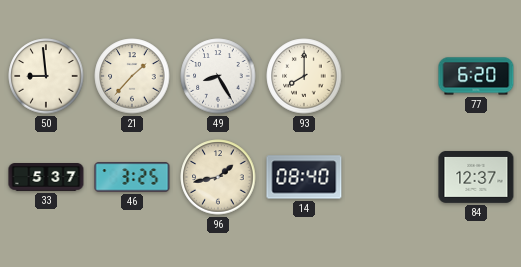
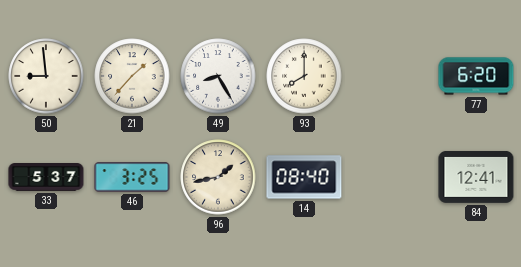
84: 12:37 -> 12:41
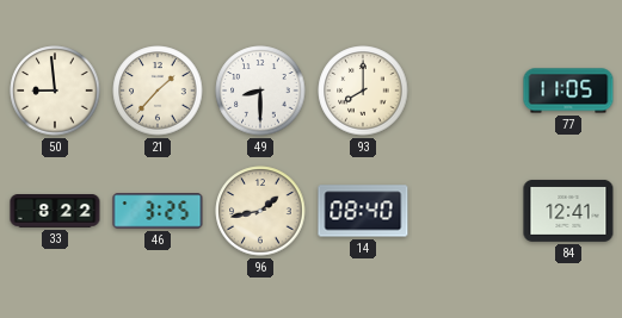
49: 8:25 -> 8:30
77: 6:20 -> 11:05
33: 5:37 -> 8:22
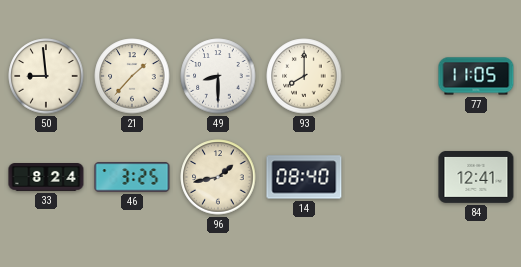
33: 8:22 -> 8:24
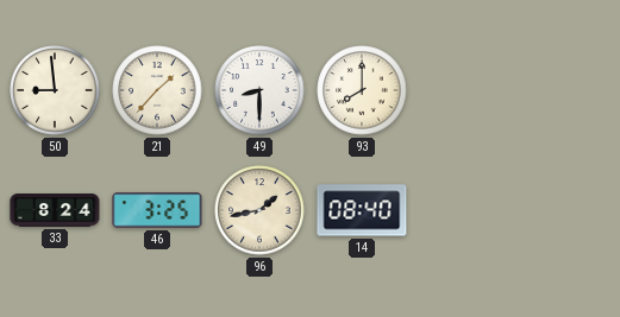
77: 11:05 -> none
84: 12:41 -> none
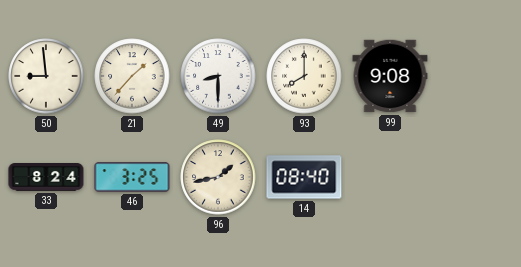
99: none -> 9:08
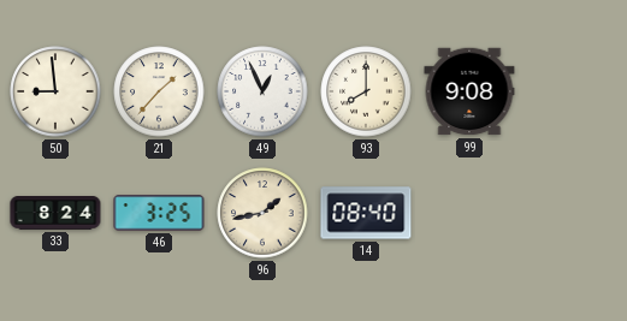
49: 8:30 -> 12:56
